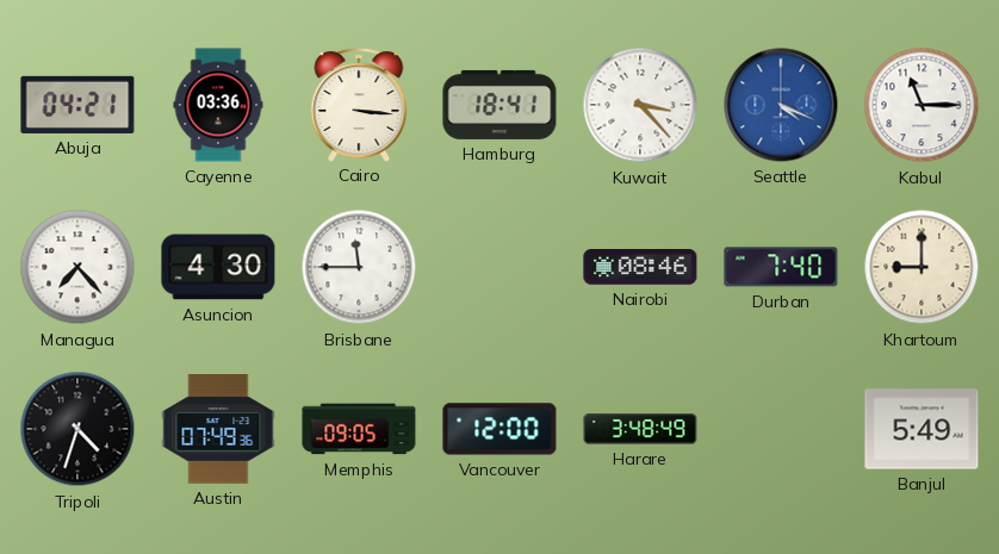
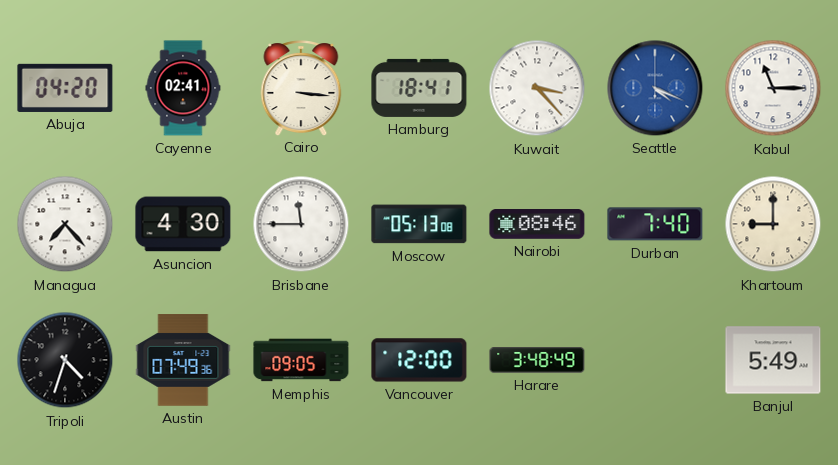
Abuja: 04:21 -> 04:20
Cayenne: 03:36 -> 02:41
Moscow: none -> 05:13
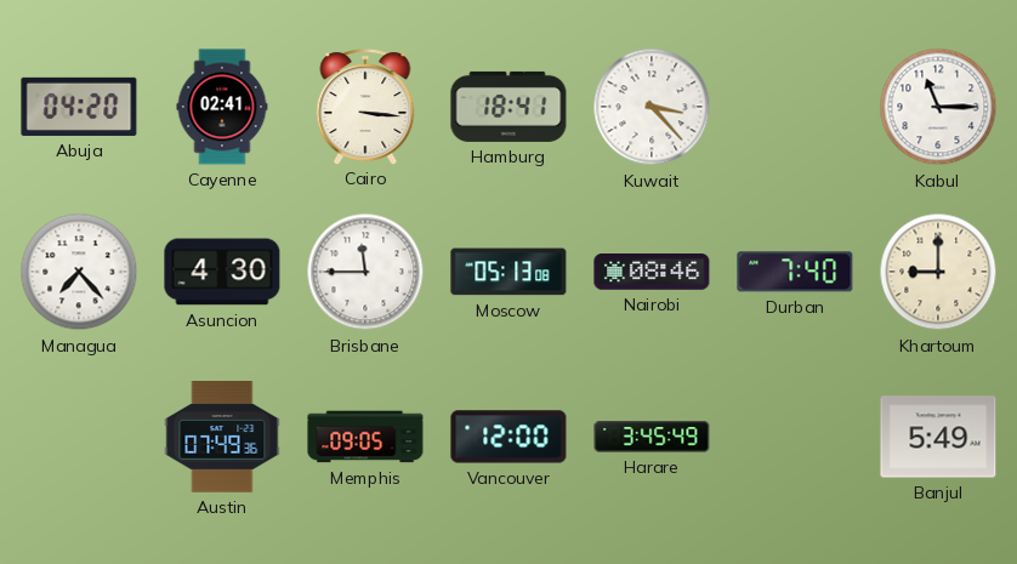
Seattle: 4:19 -> none
Tripoli: 4:33 -> none
Harare: 3:48 -> 3:45
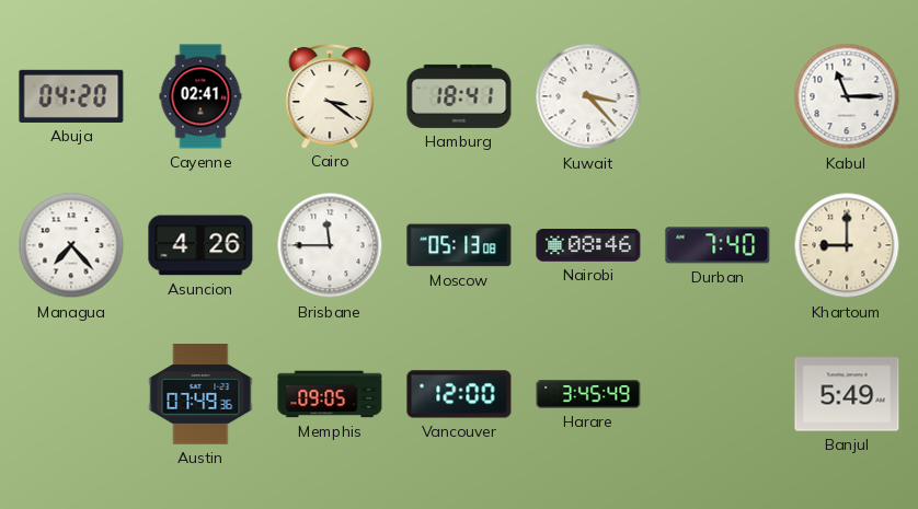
Cairo: 3:16 -> 3:21
Asuncion: 4:30 -> 4:26
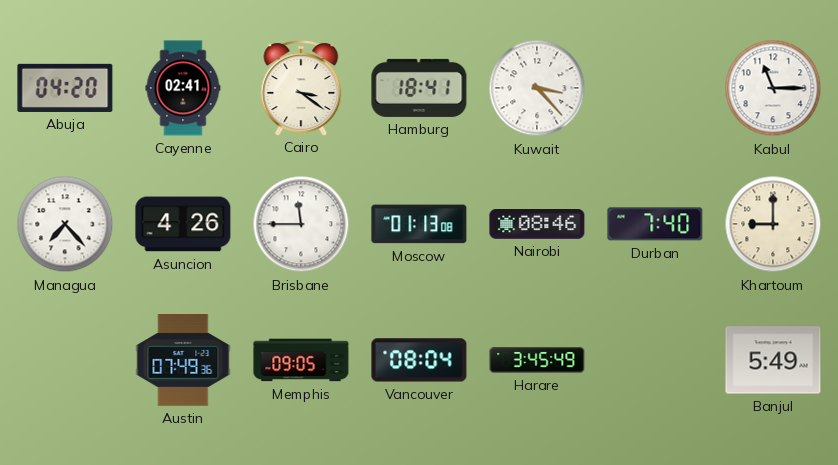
Moscow: 05:13 -> 01:13
Vancouver: 12:00 -> 08:04
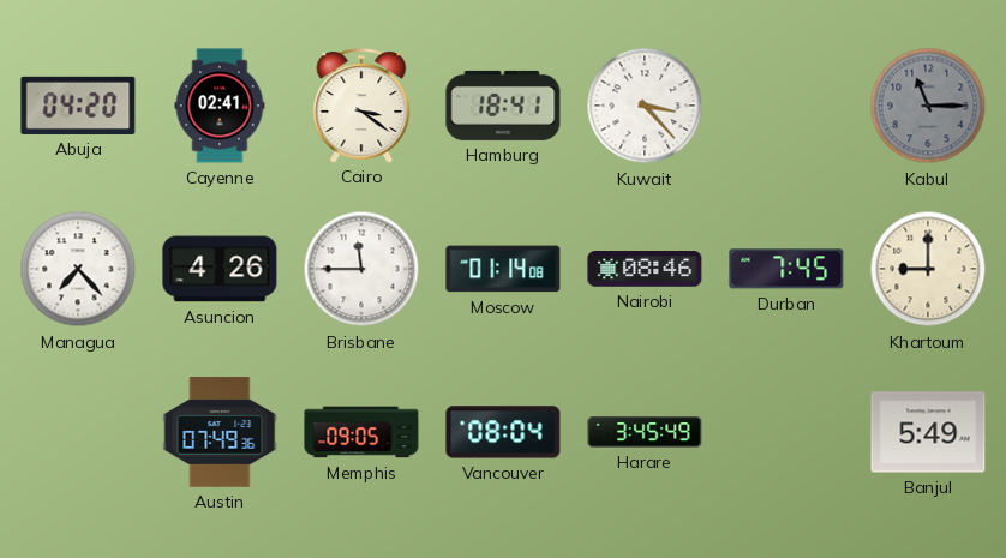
Kabul dial: white -> grey
Moscow: 01:13 -> 01:14
Durban: 7:40 -> 7:45
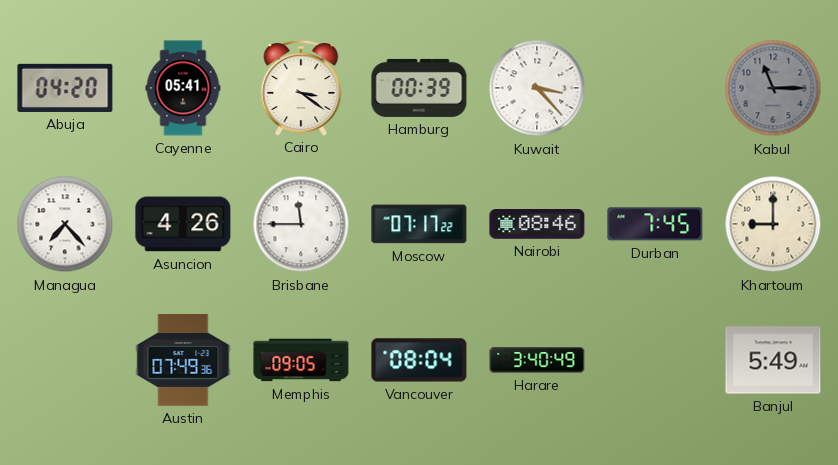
Cayenne: 02:41 -> 05:41
Hamburg: 18:41 -> 00:39
Moscow: 01:14 -> 07:17
Harare: 3:45 -> 3:40
